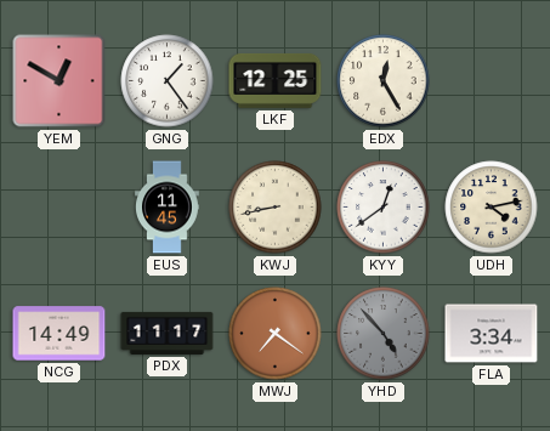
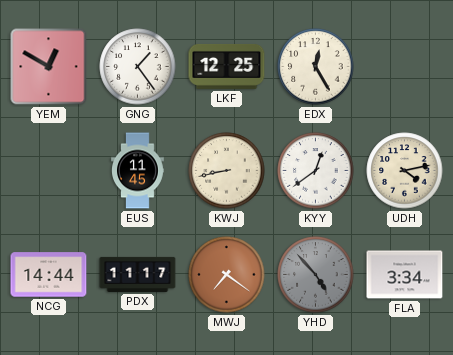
NCG: 14:49 -> 14:44
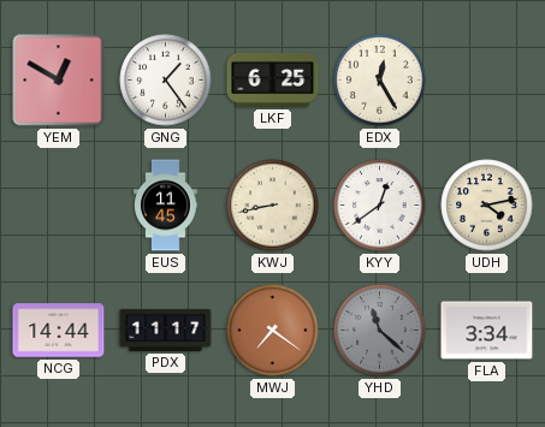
LKF: 12:25 -> 6:25
YHD: 4:53 -> 11:22
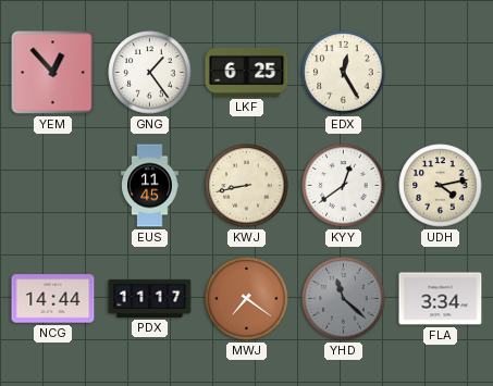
YEM: 12:50 -> 12:53
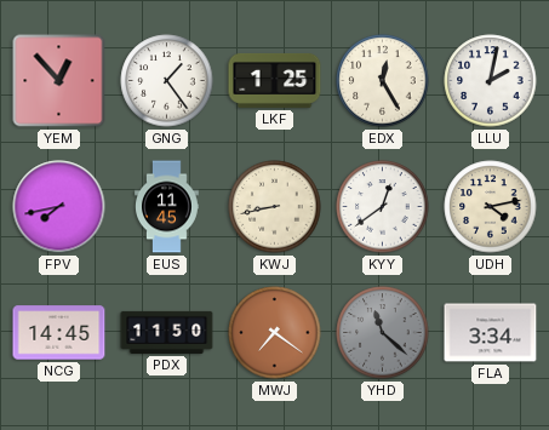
LKF: 6:25 -> 1:25
LLU: none -> 2:02
FPV: none -> 7:43
NCG: 14:44 -> 14:45
PDX: 11:17 -> 11:50
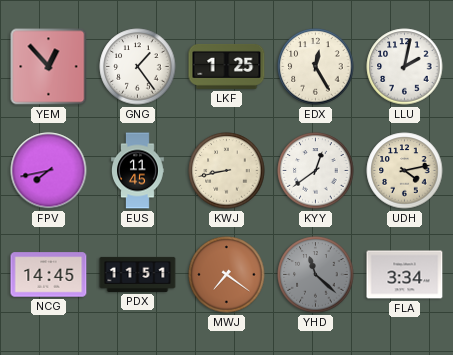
PDX: 11:50 -> 11:51
